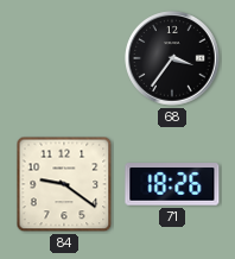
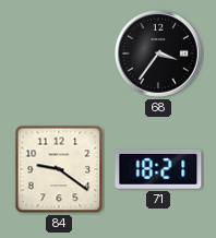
71: 18:26 -> 18:21
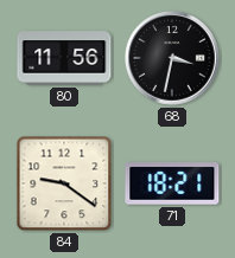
80: none -> 11:56
68: 3:36 -> 3:32
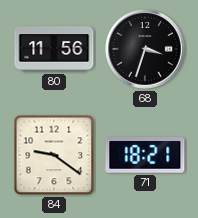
68: 3:32 -> 3:33
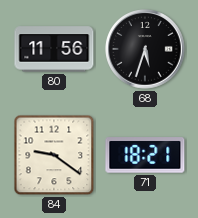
68: 3:33 -> 5:33
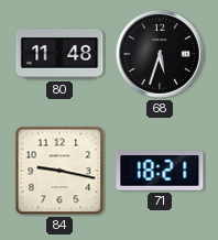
80: 11:56 -> 11:48
84: 9:21 -> 9:17
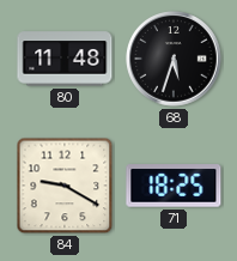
84: 9:17 -> 9:20
71: 18:21 -> 18:25
